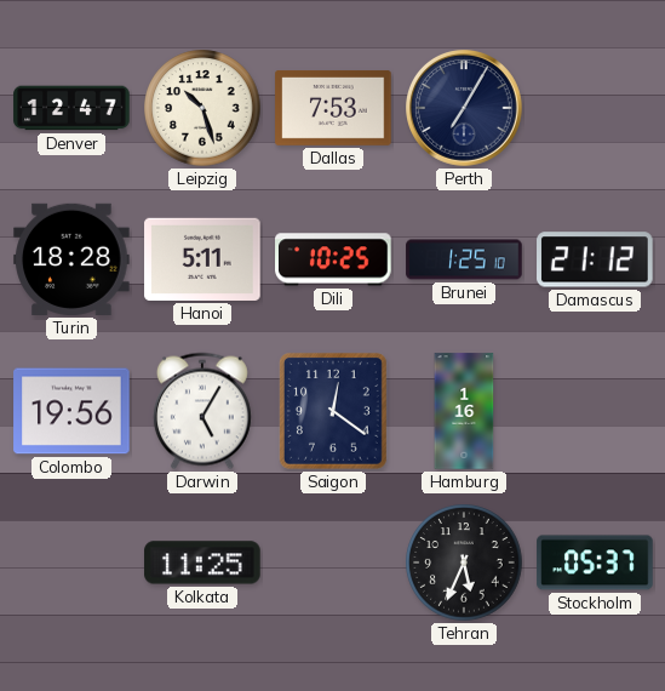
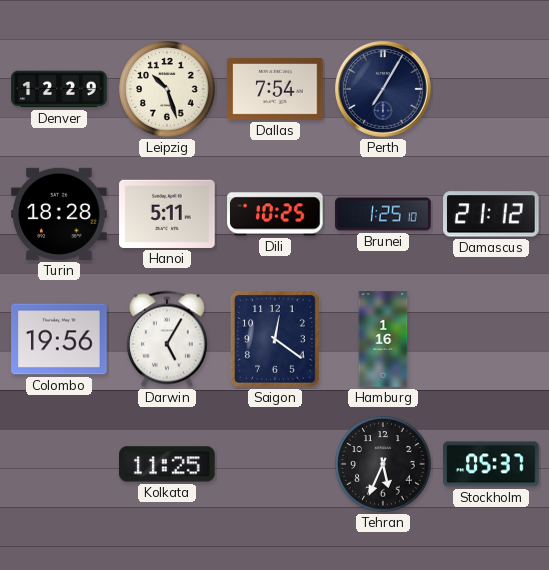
Denver: 12:47 -> 12:29
Dallas: 7:53 -> 7:54
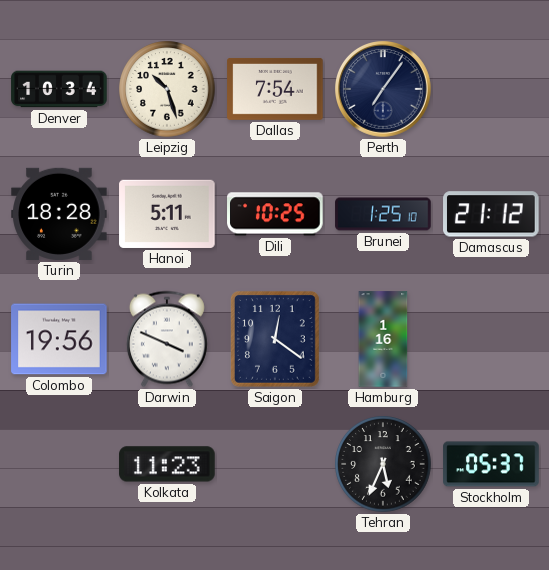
Denver: 12:29 -> 10:34
Perth: 7:05 -> 7:06
Darwin: 5:05 -> 3:49
Kolkata: 11:25 -> 11:23
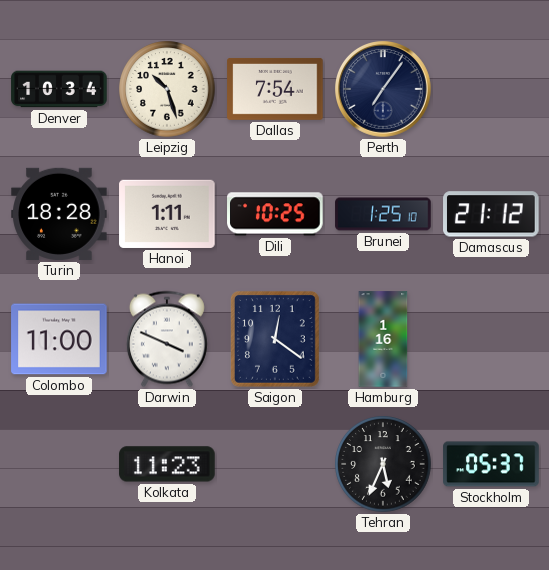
Hanoi: 5:11 -> 1:11
Colombo: 19:56 -> 11:00
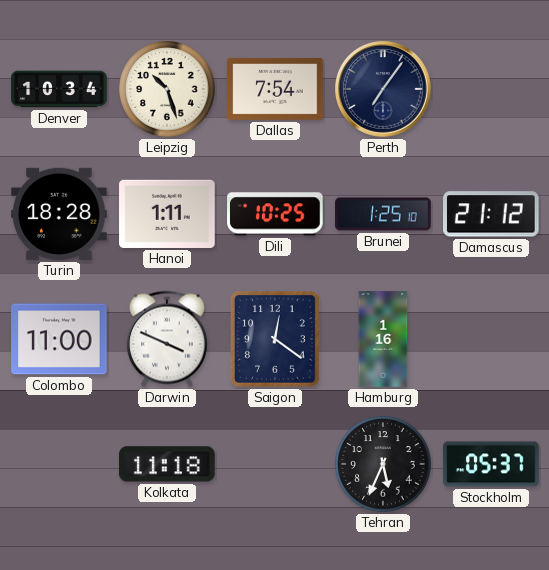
Kolkata: 11:23 -> 11:18
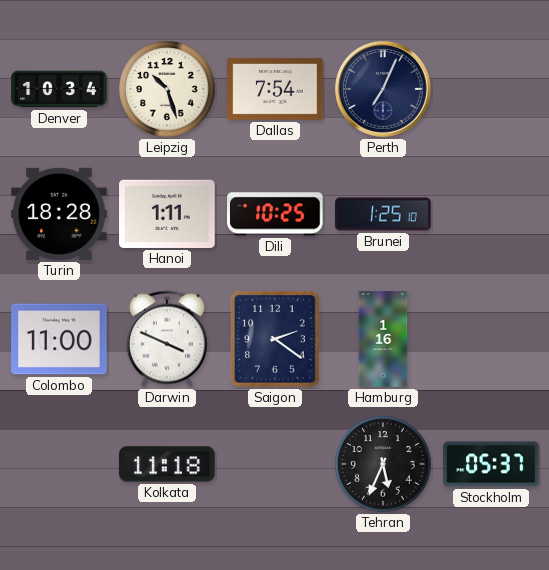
Perth: 7:06 -> 7:04
Damascus: 21:12 -> none
Saigon: 12:21 -> 2:21
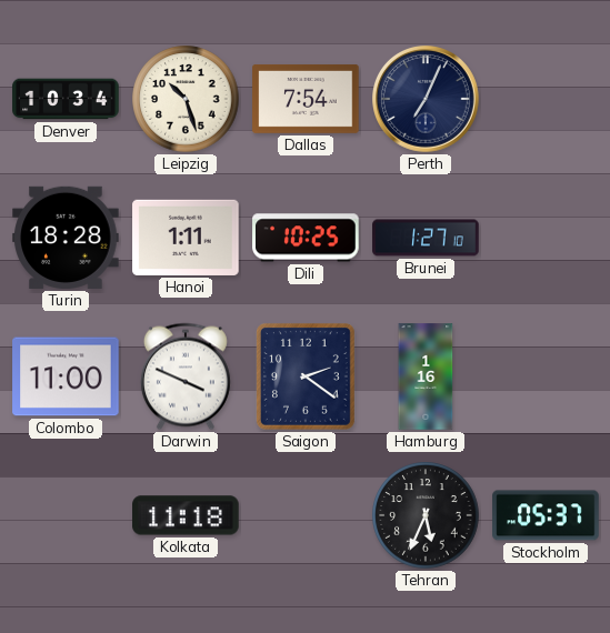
Brunei: 1:25 -> 1:27
